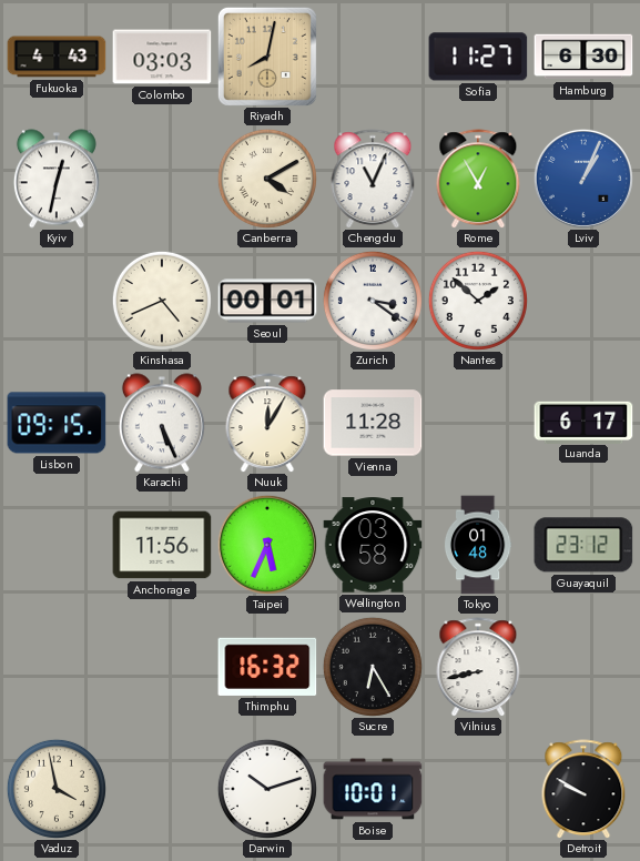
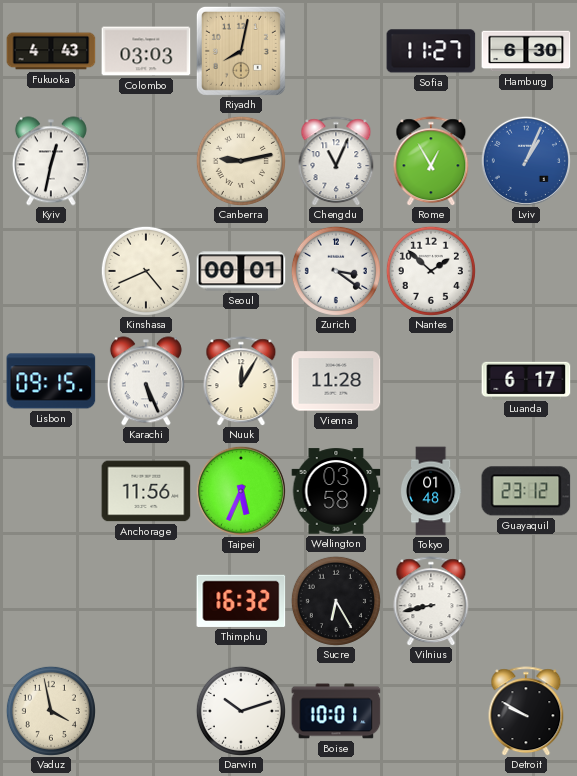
Canberra: 4:10 -> 9:13
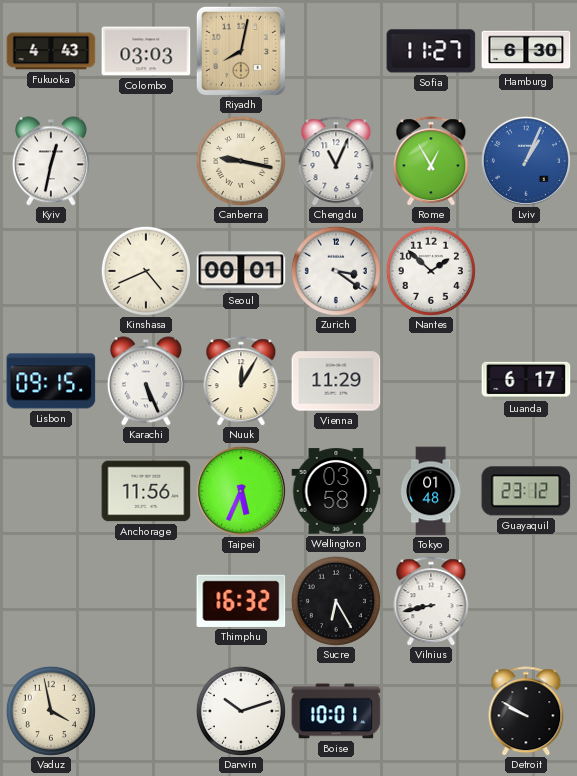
Canberra: 9:13 -> 9:17
Vienna: 11:28 -> 11:29
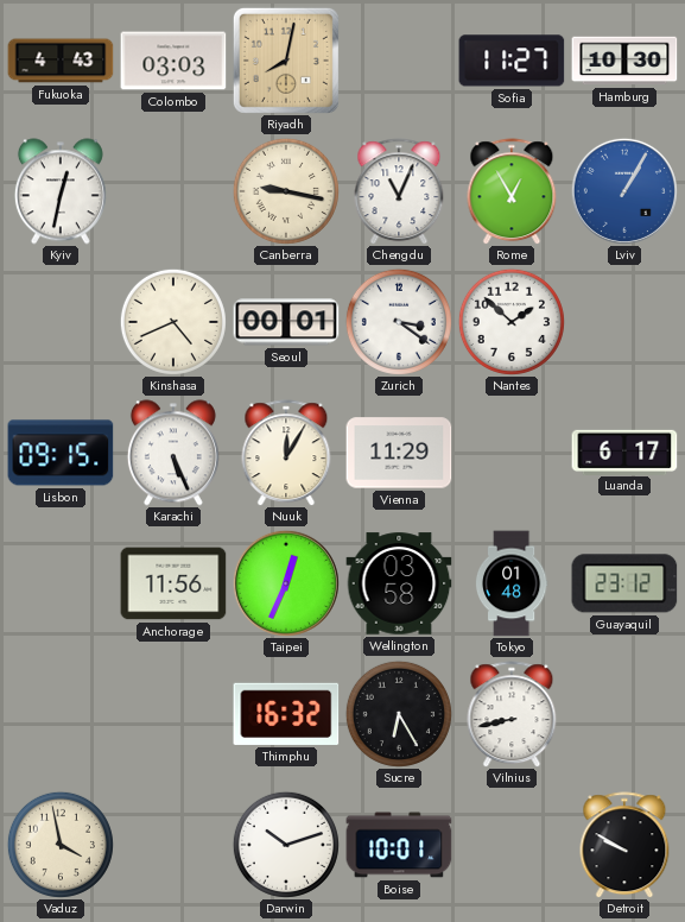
Hamburg: 6:30 -> 10:30
Lviv: 1:04 -> 1:05
Taipei: 5:34 -> 12:34
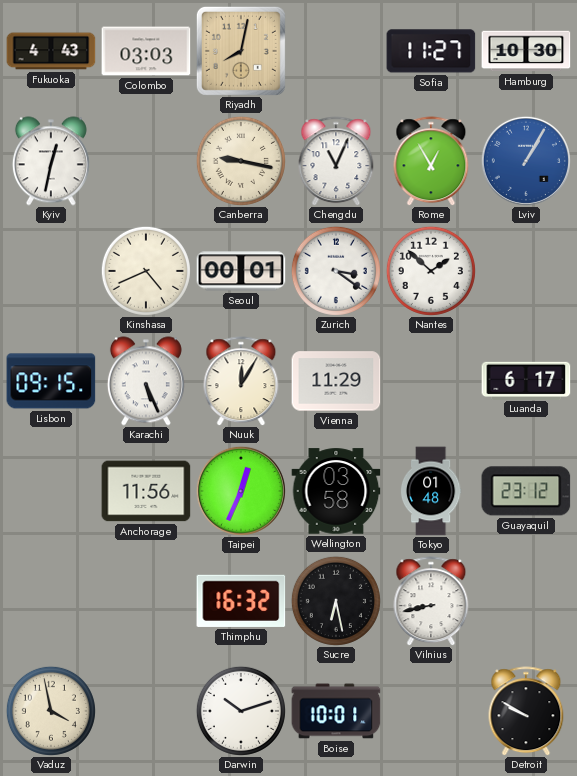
Sucre: 6:25 -> 6:28
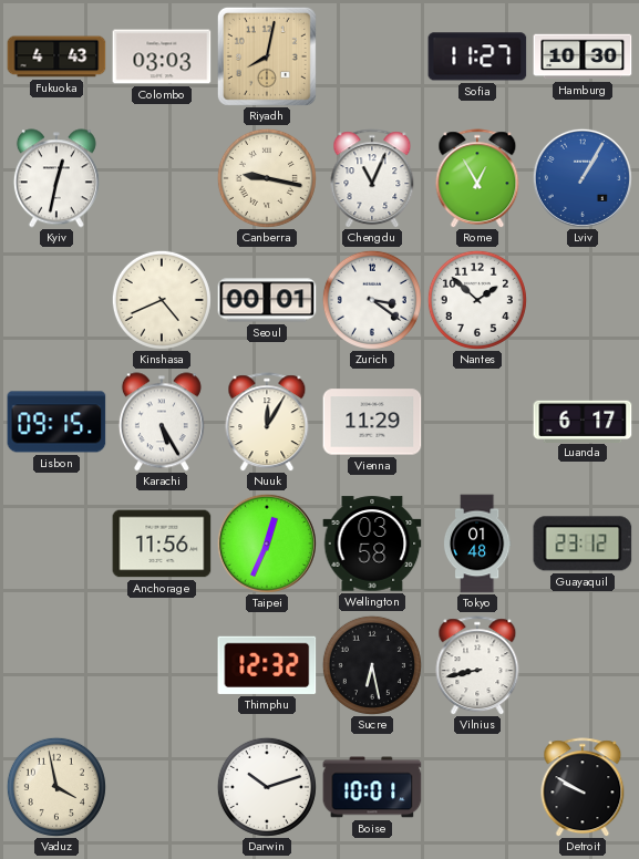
Karachi: 5:26 -> 5:25
Thimphu: 16:32 -> 12:32
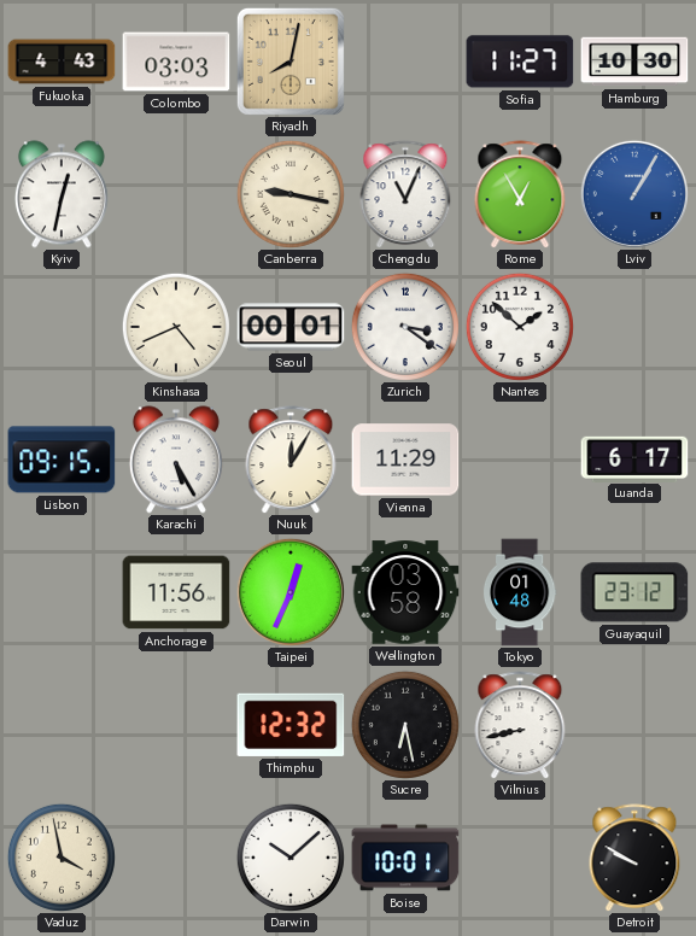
Darwin: 10:12 -> 10:08
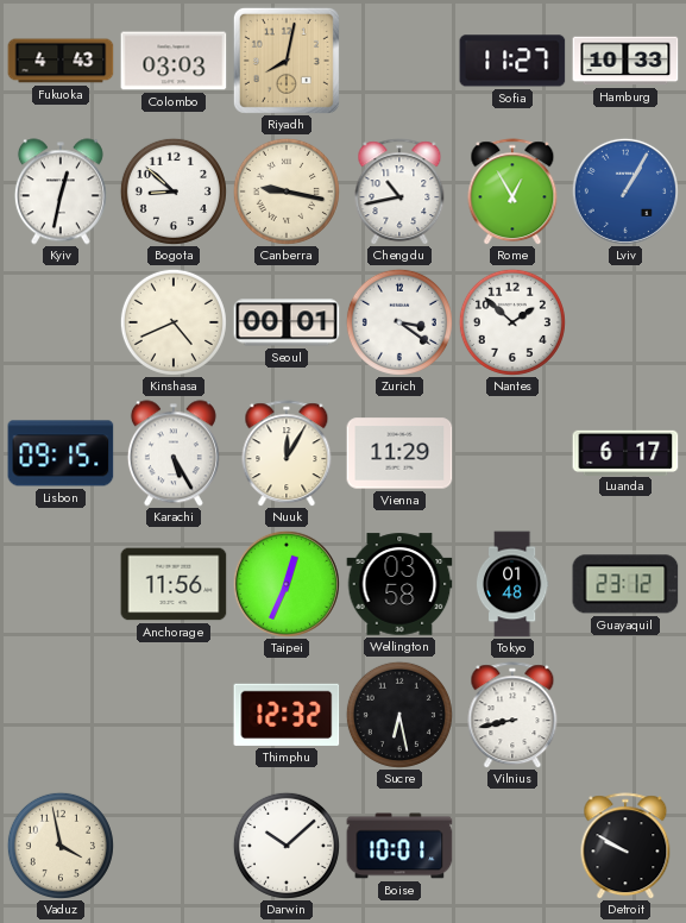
Hamburg: 10:30 -> 10:33
Bogota: none -> 8:52
Chengdu: 11:04 -> 10:43
